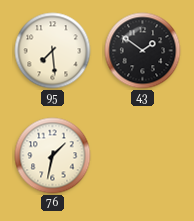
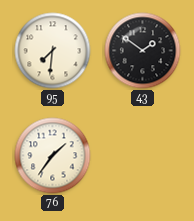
95: 7:29 -> 7:31
76: 1:32 -> 1:36
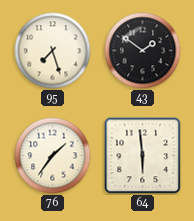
95: 7:31 -> 7:27
64: none -> 5:59
